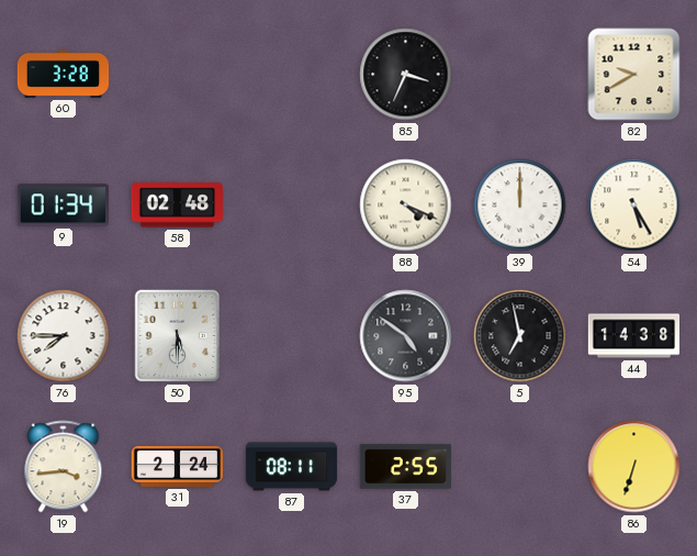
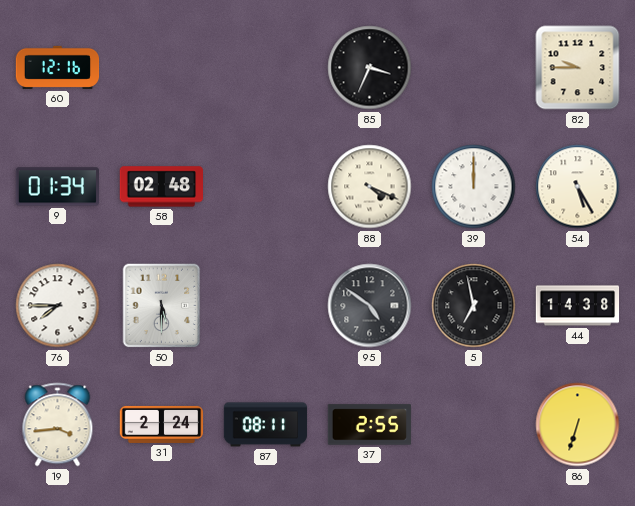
60: 3:28 -> 12:16
82: 9:40 -> 9:45
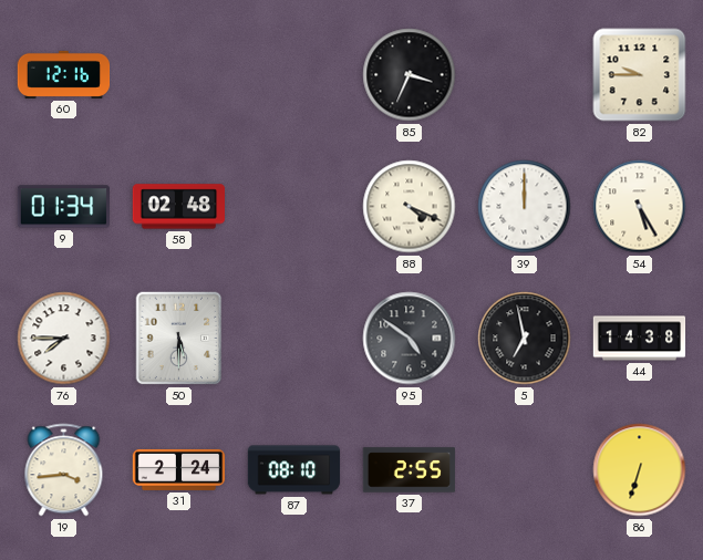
87: 08:11 -> 08:10
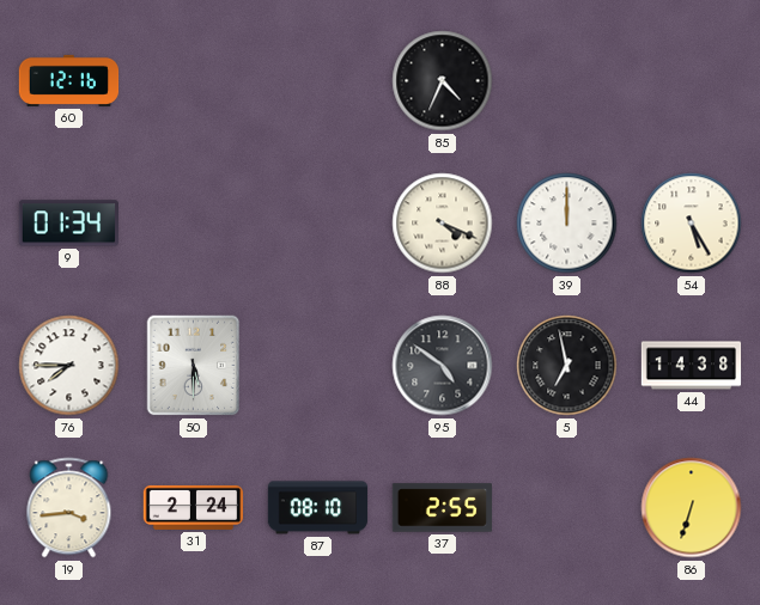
85: 3:34 -> 4:34
82: 9:45 -> none
58: 02:48 -> none
